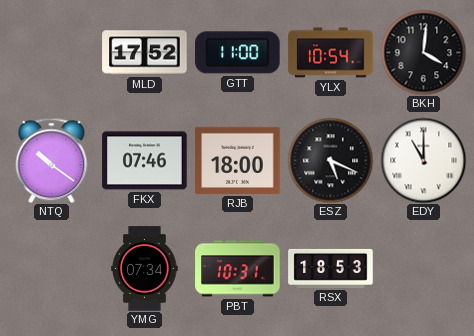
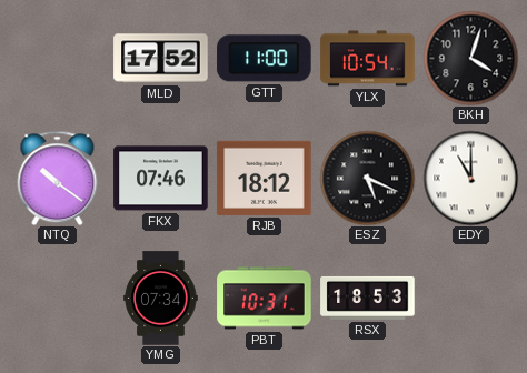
BKH: 4:01 -> 4:03
RJB: 18:00 -> 18:12
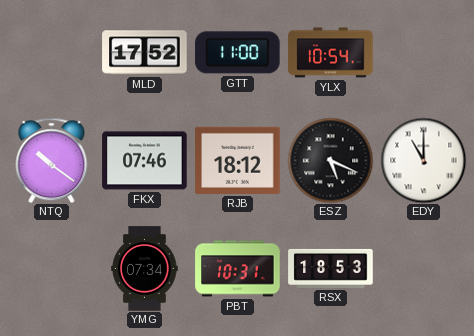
BKH: 4:03 -> none
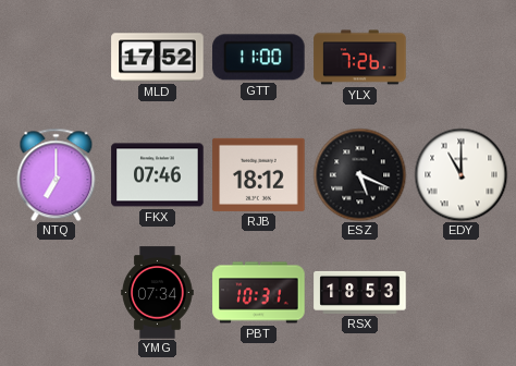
YLX: 10:54 -> 7:26
NTQ: 10:21 -> 7:00
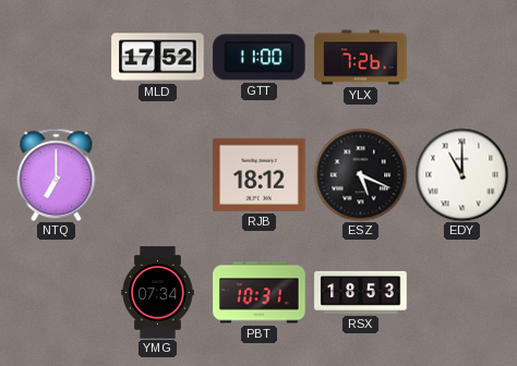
FKX: 07:46 -> none
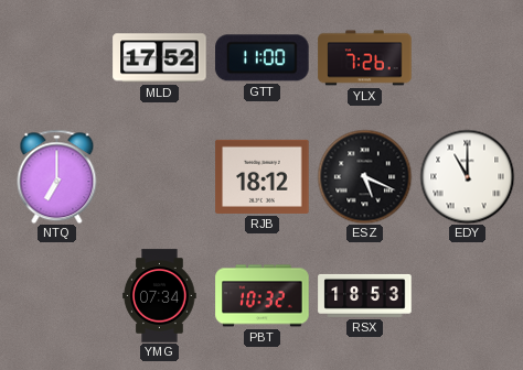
PBT: 10:31 -> 10:32
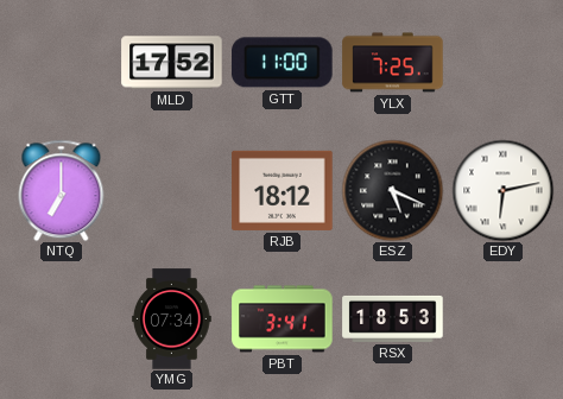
YLX: 7:26 -> 7:25
EDY: 11:00 -> 6:13
PBT: 10:32 -> 3:41
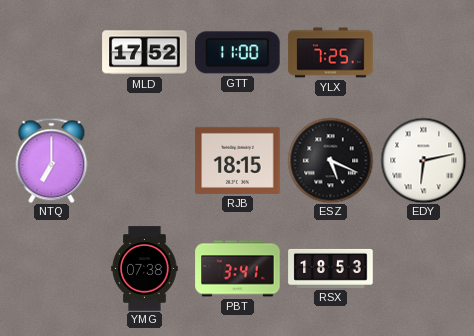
RJB: 18:12 -> 18:15
YMG: 07:34 -> 07:38
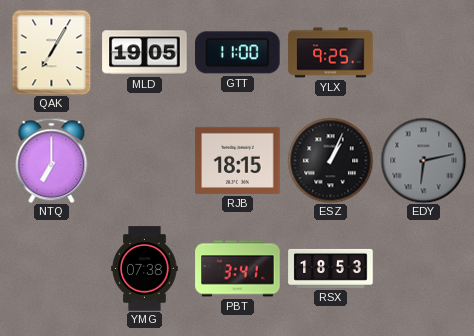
QAK: none -> 7:05
MLD: 17:52 -> 19:05
YLX: 7:25 -> 9:25
ESZ: 5:19 -> 1:04
EDY dial: white -> grey
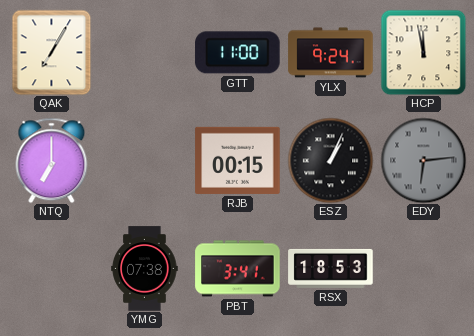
MLD: 19:05 -> none
YLX: 9:25 -> 9:24
HCP: none -> 11:58
RJB: 18:15 -> 00:15
EDY: 6:13 -> 6:14
